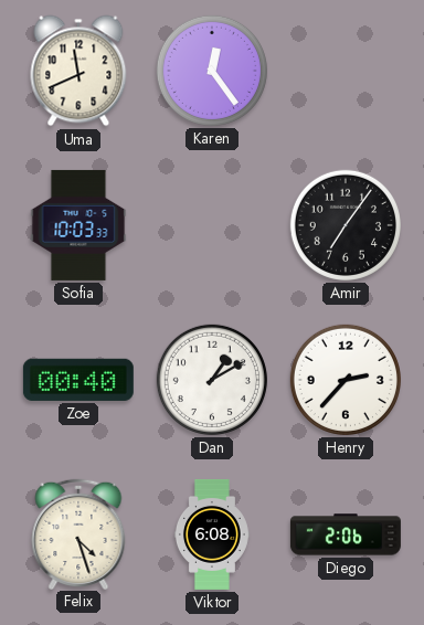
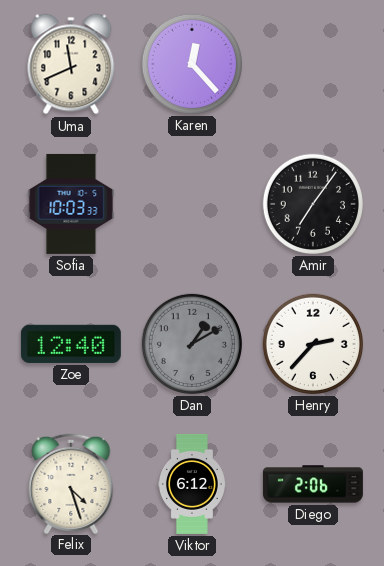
Karen: 12:24 -> 12:23
Zoe: 00:40 -> 12:40
Dan dial: white -> grey
Viktor: 6:08 -> 6:12
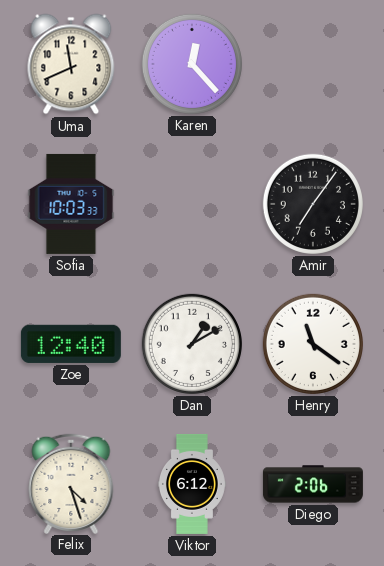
Dan dial: grey -> white
Henry: 2:37 -> 11:21
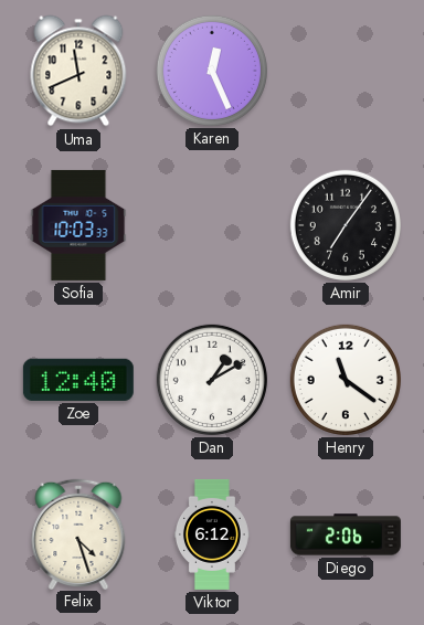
Karen: 12:23 -> 12:26
